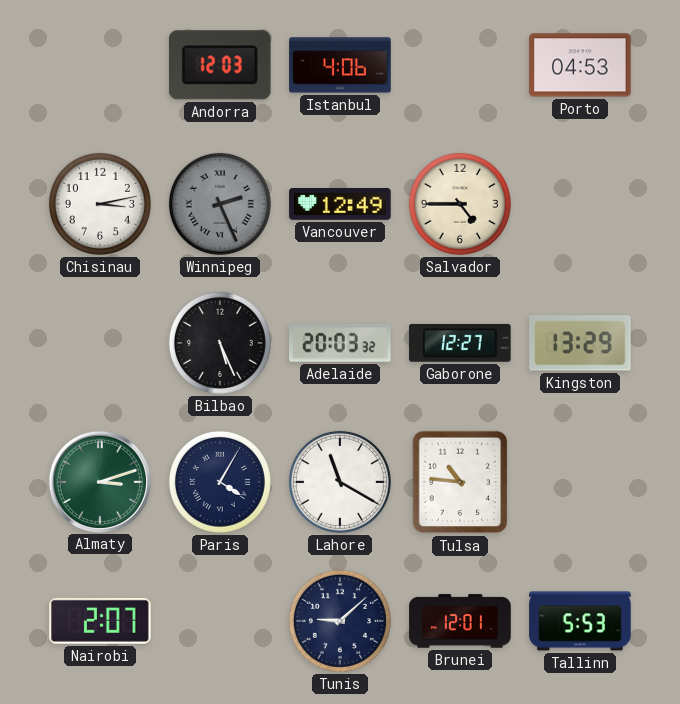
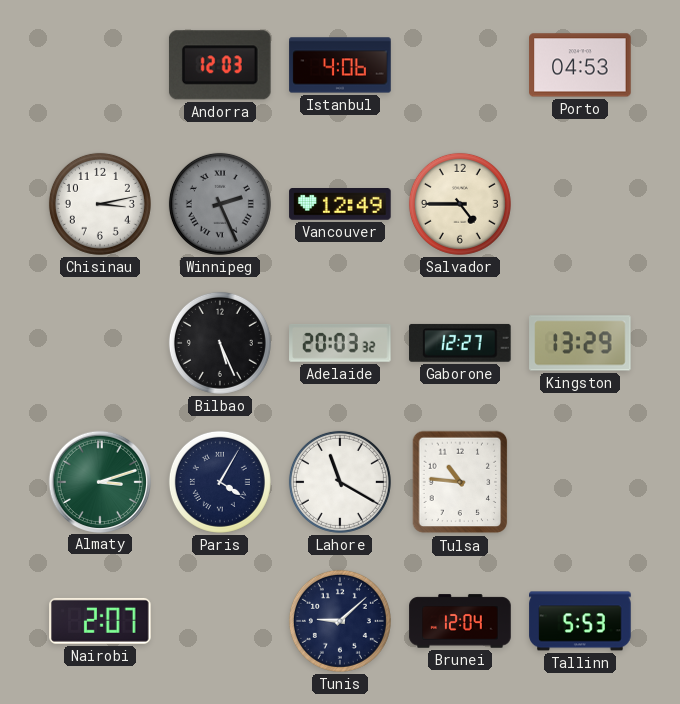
Brunei: 12:01 -> 12:04
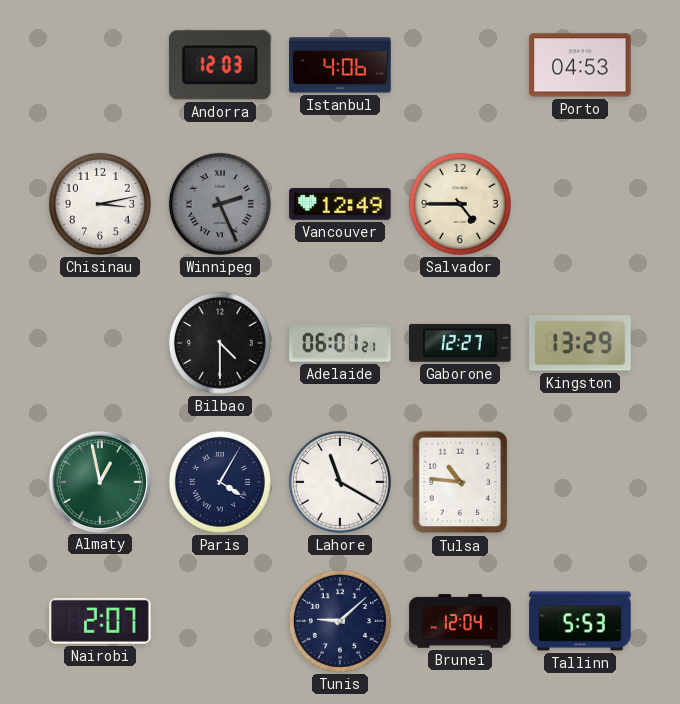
Bilbao: 5:26 -> 4:30
Adelaide: 20:03 -> 06:01
Almaty: 3:12 -> 12:58
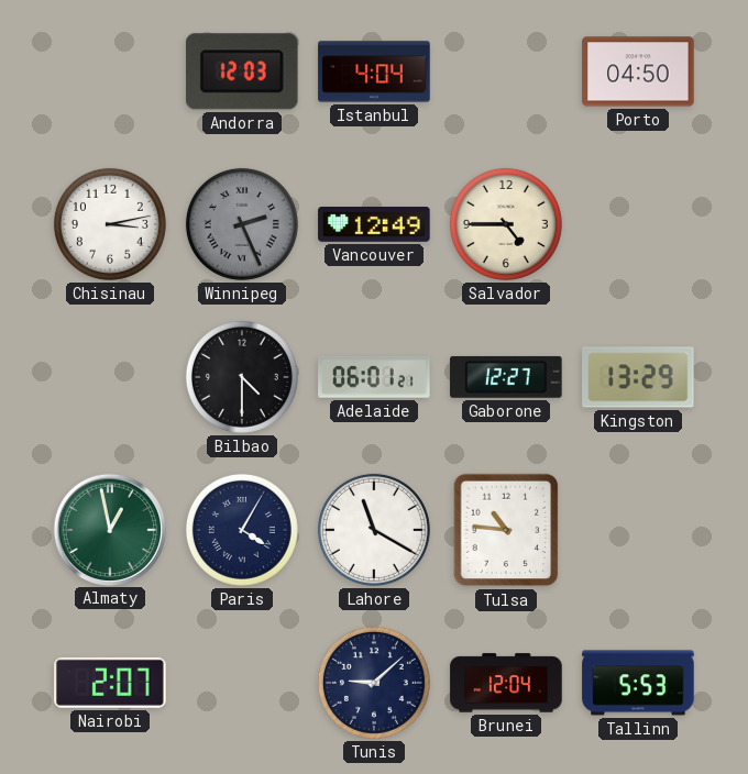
Istanbul: 4:06 -> 4:04
Porto: 04:53 -> 04:50
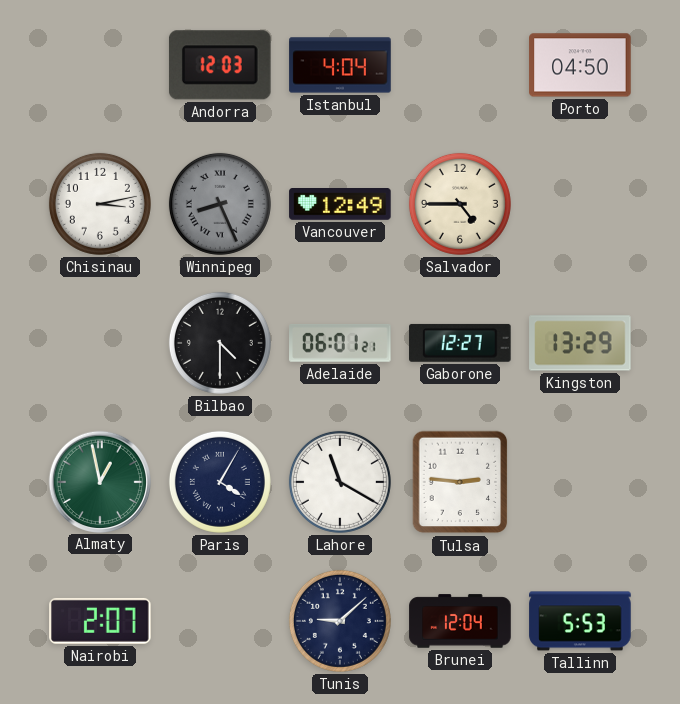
Winnipeg: 2:26 -> 8:26
Tulsa: 10:46 -> 2:46
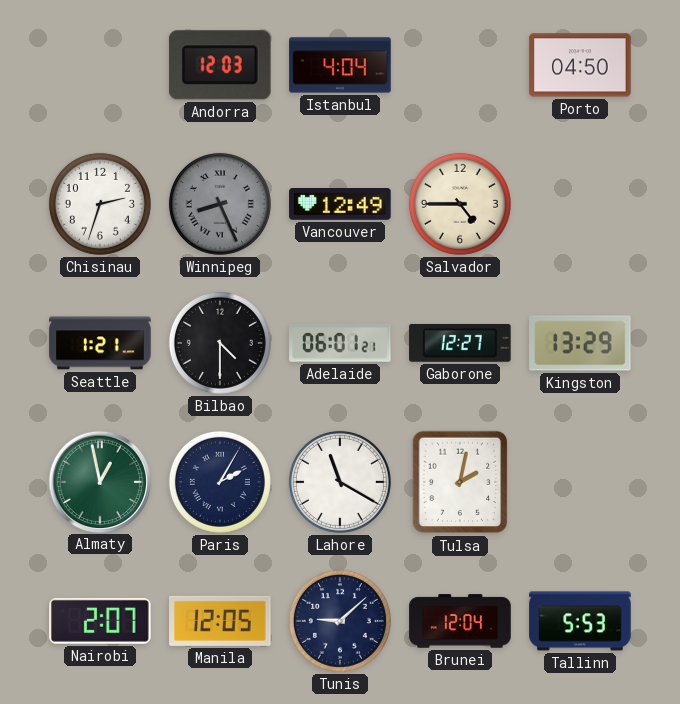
Chisinau: 3:13 -> 2:33
Seattle: none -> 1:21
Paris: 4:05 -> 2:05
Tulsa: 2:46 -> 2:02
Manila: none -> 12:05
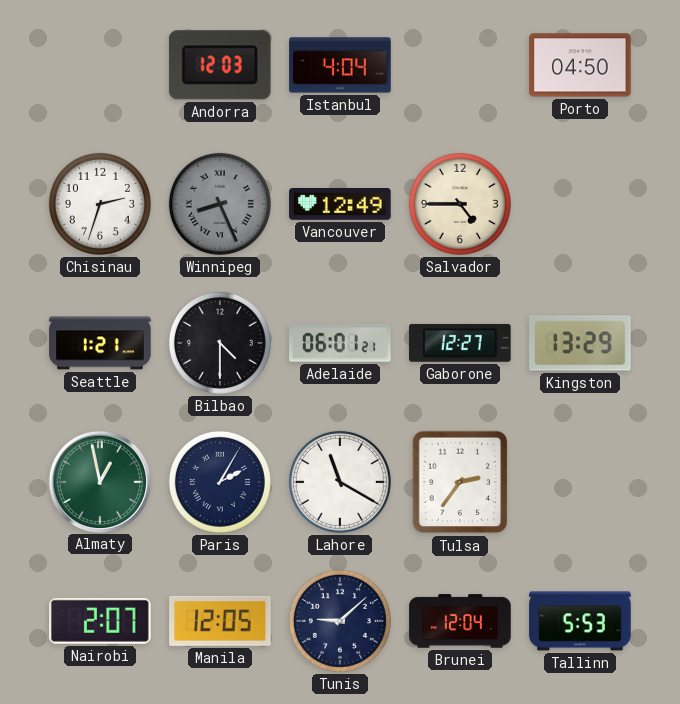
Tulsa: 2:02 -> 2:36
